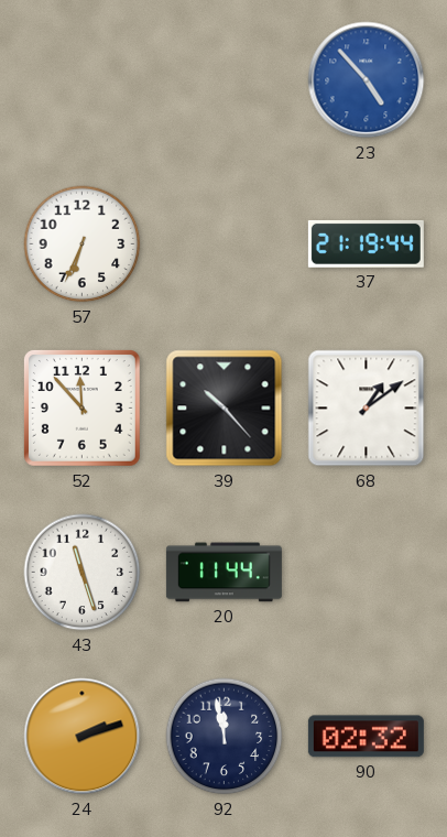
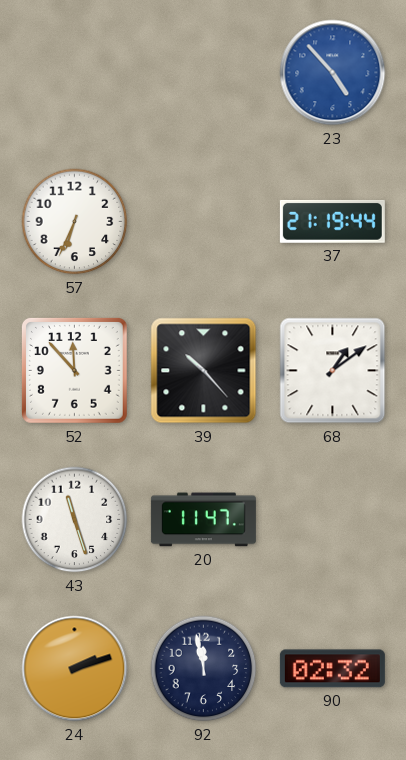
20: 11:44 -> 11:47
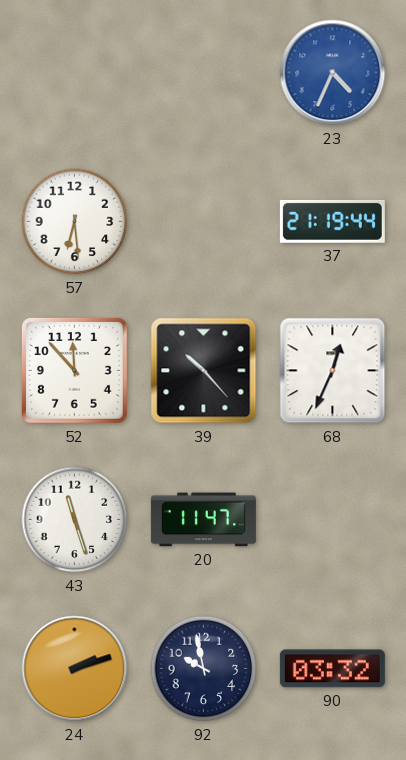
23: 4:53 -> 4:34
57: 6:34 -> 6:29
68: 1:09 -> 12:34
92: 11:58 -> 9:58
90: 02:32 -> 03:32
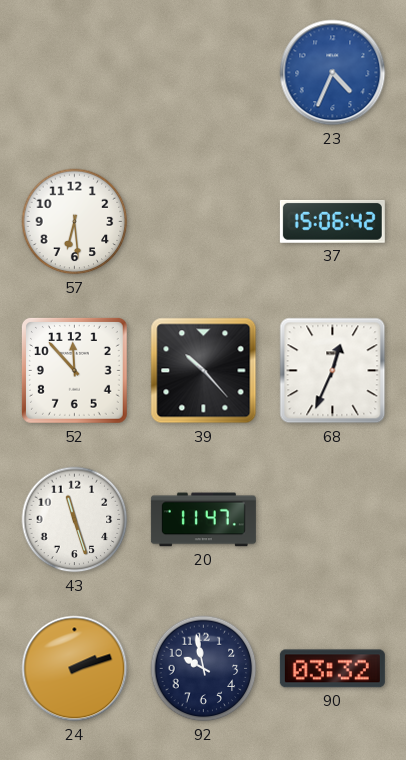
37: 21:19 -> 15:06
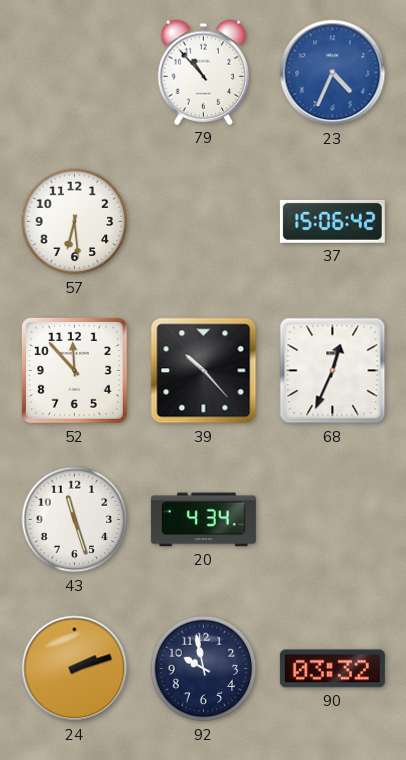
79: none -> 10:53
20: 11:47 -> 4:34
